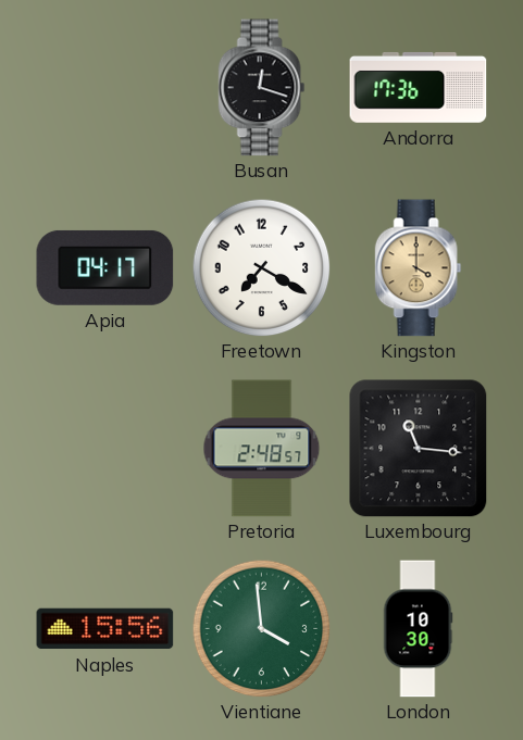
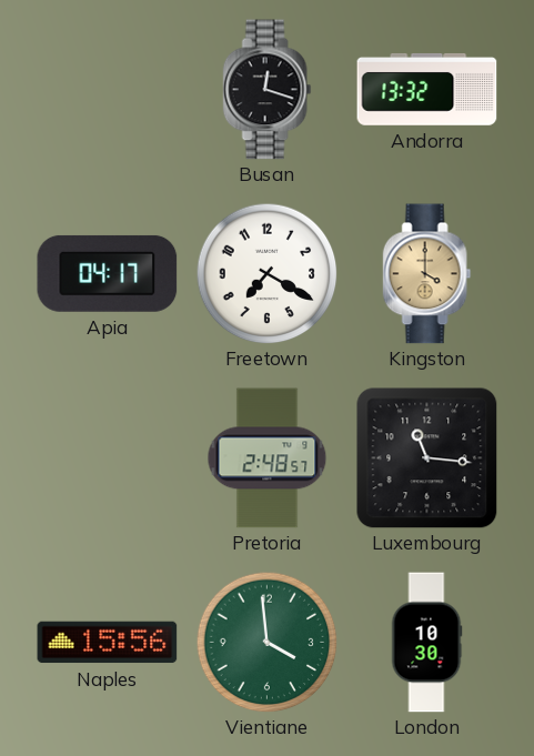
Andorra: 17:36 -> 13:32
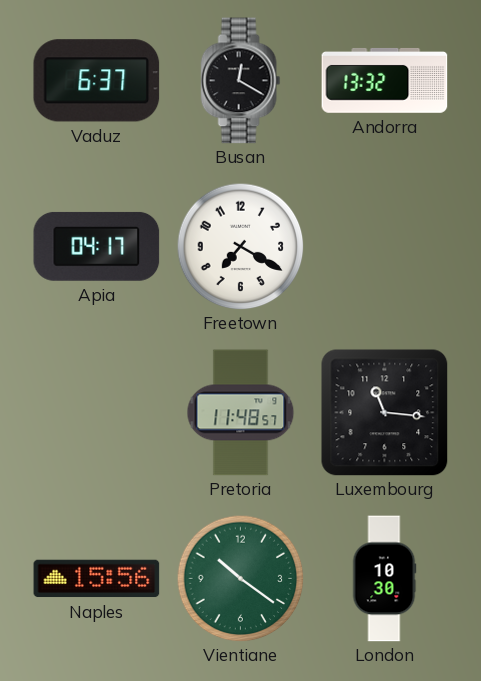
Vaduz: none -> 6:37
Busan: 12:18 -> 12:20
Kingston: 4:00 -> none
Pretoria: 2:48 -> 11:48
Vientiane: 3:59 -> 10:21
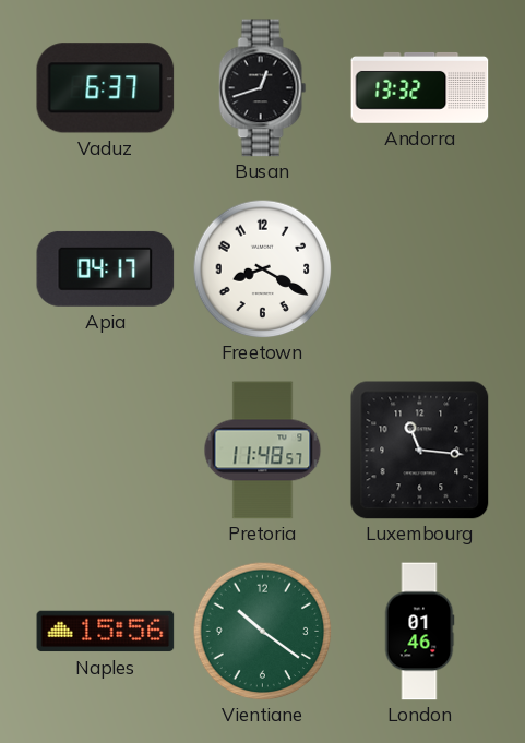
Busan: 12:20 -> 12:42
Freetown: 7:20 -> 8:20
London: 10:30 -> 01:46
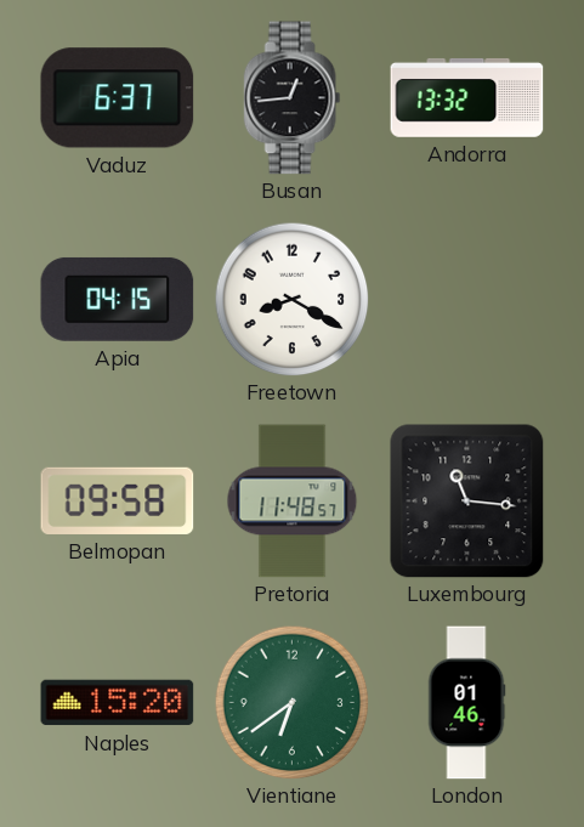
Busan: 12:42 -> 12:44
Apia: 04:17 -> 04:15
Belmopan: none -> 09:58
Naples: 15:56 -> 15:20
Vientiane: 10:21 -> 6:39
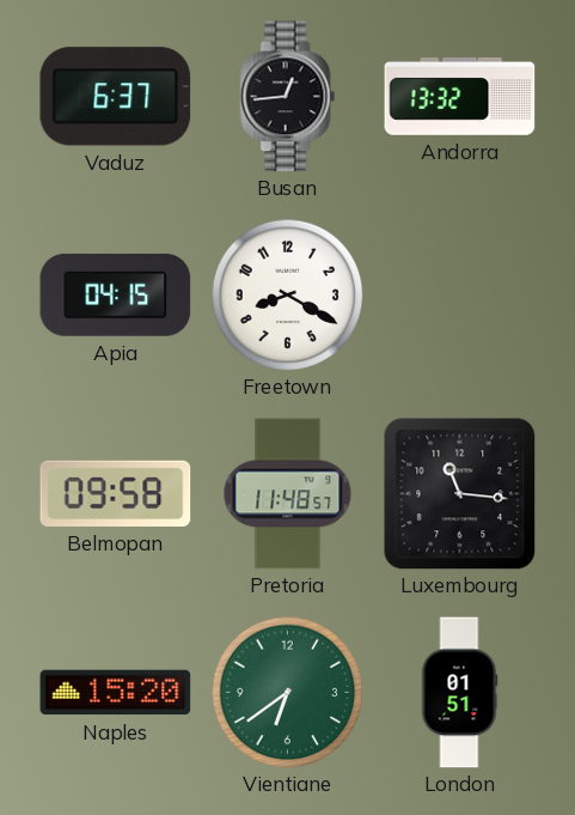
London: 01:46 -> 01:51
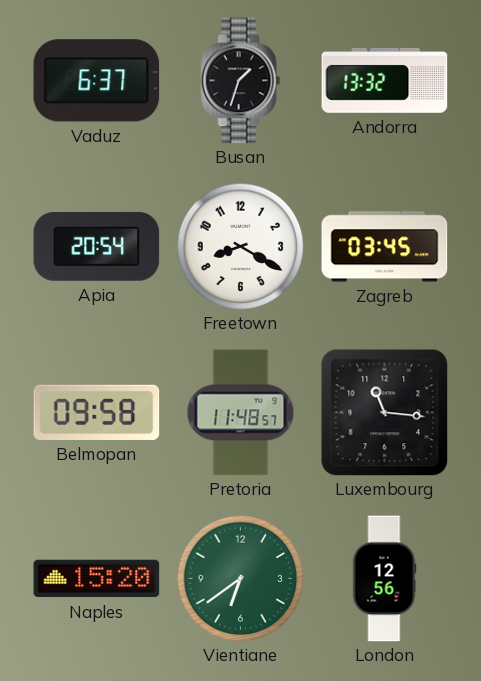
Busan: 12:44 -> 1:33
Apia: 04:15 -> 20:54
Zagreb: none -> 03:45
London: 01:51 -> 12:56
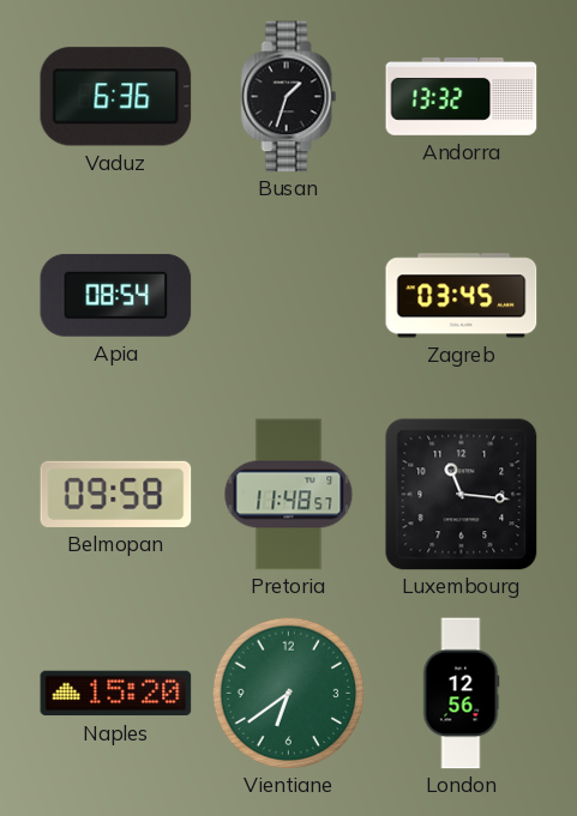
Vaduz: 6:37 -> 6:36
Apia: 20:54 -> 08:54
Freetown: 8:20 -> none
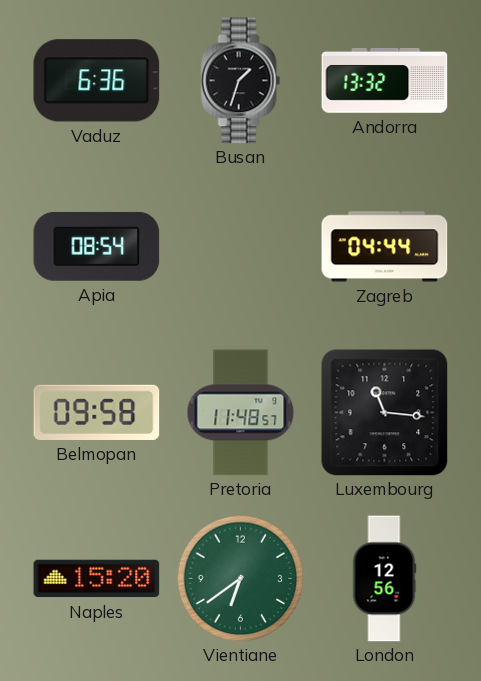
Zagreb: 03:45 -> 04:44
